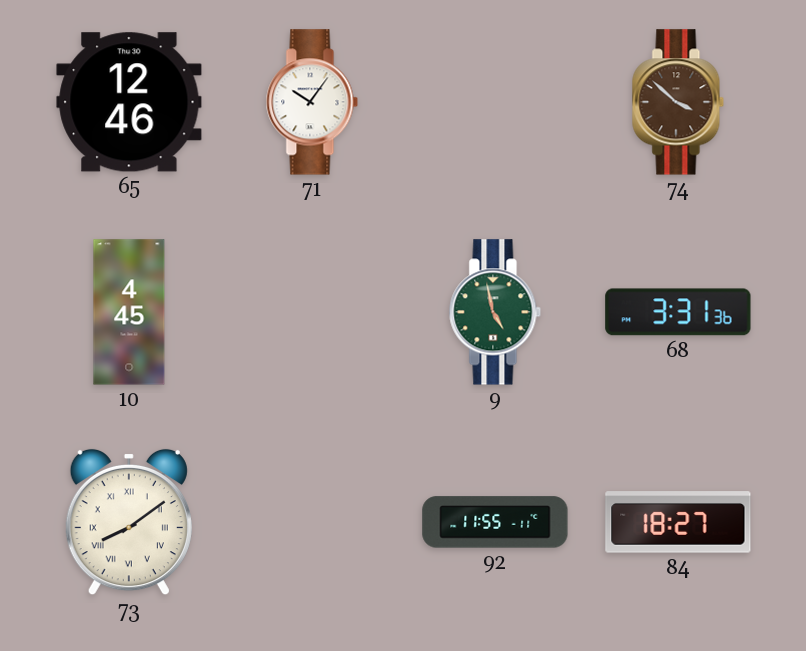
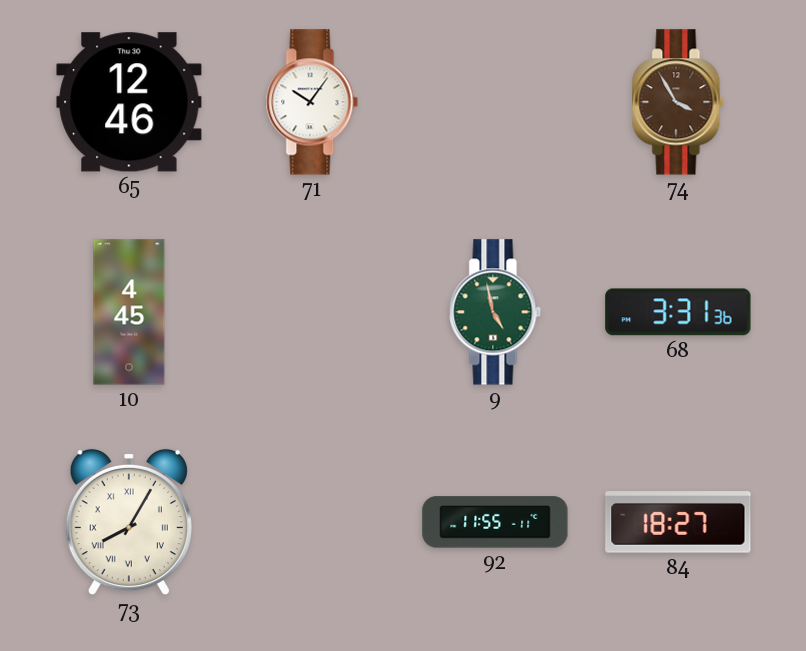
74: 3:52 -> 3:55
73: 8:09 -> 8:05
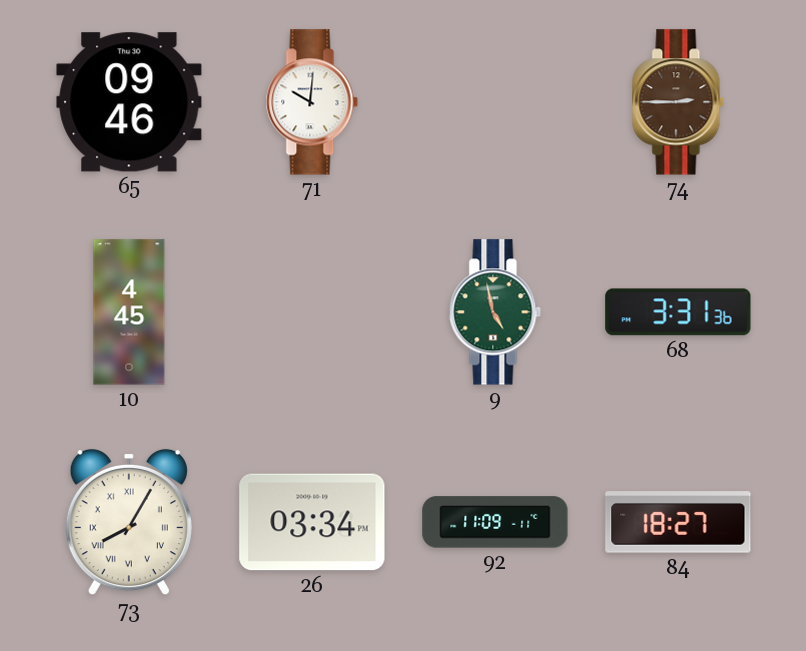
65: 12:46 -> 09:46
71: 10:06 -> 10:01
74: 3:55 -> 2:45
26: none -> 03:34
92: 11:55 -> 11:09
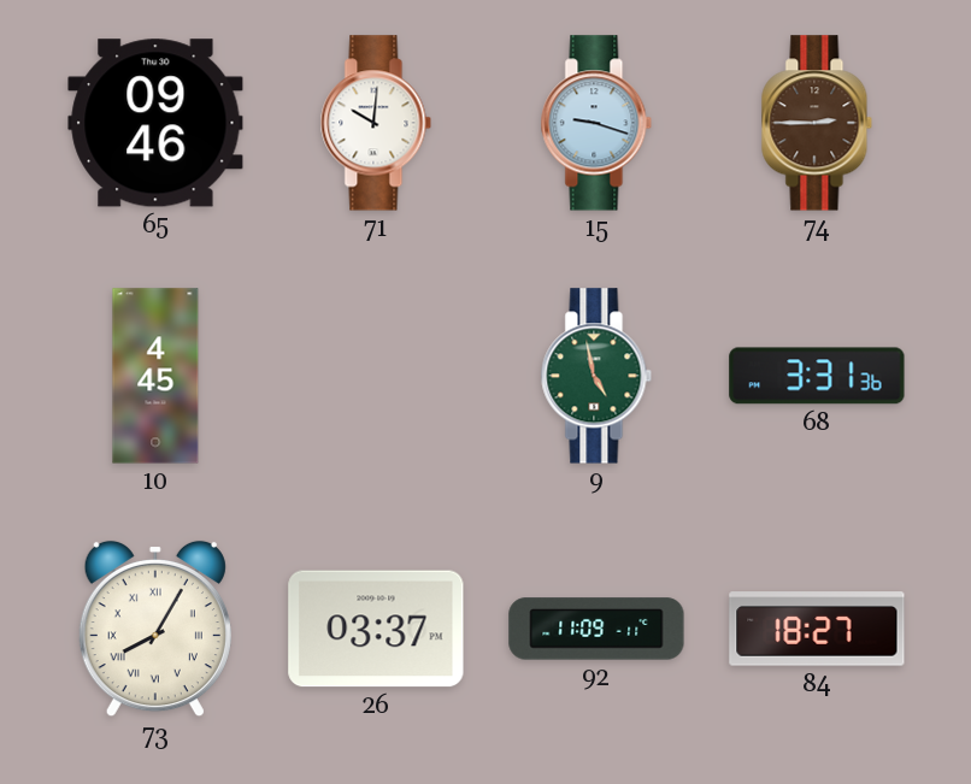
15: none -> 9:18
26: 03:34 -> 03:37
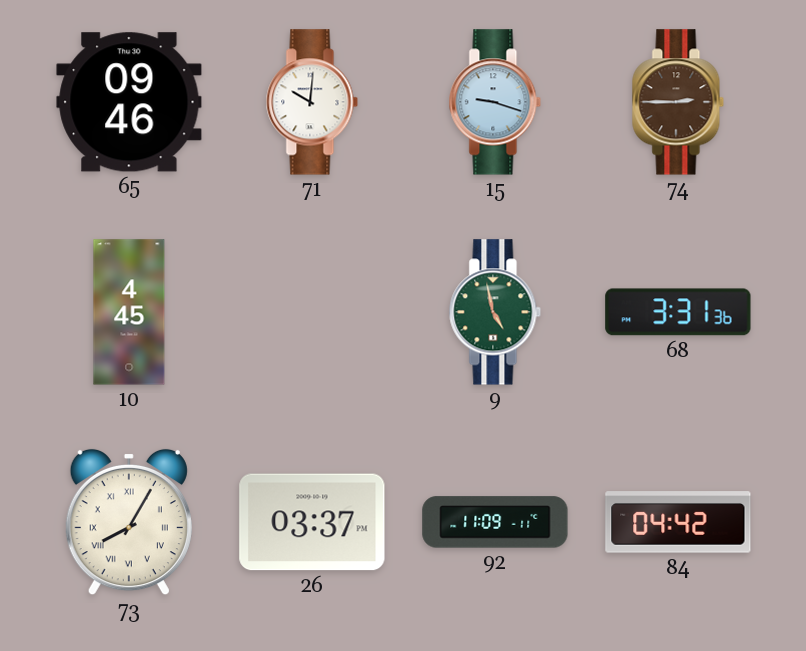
84: 18:27 -> 04:42
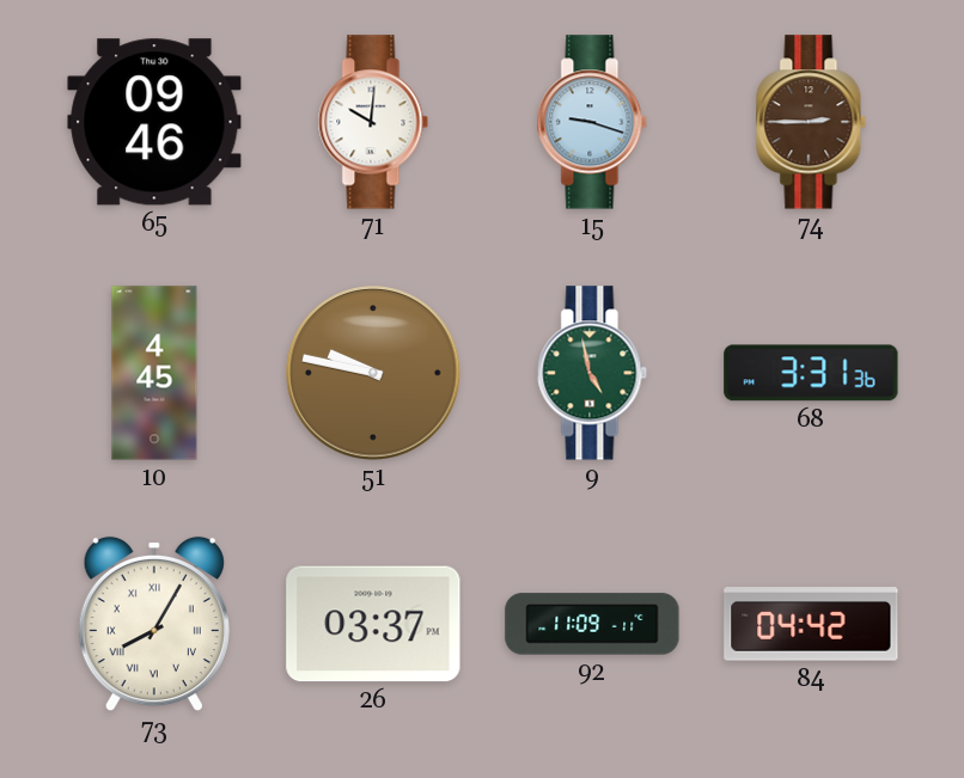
51: none -> 9:47
